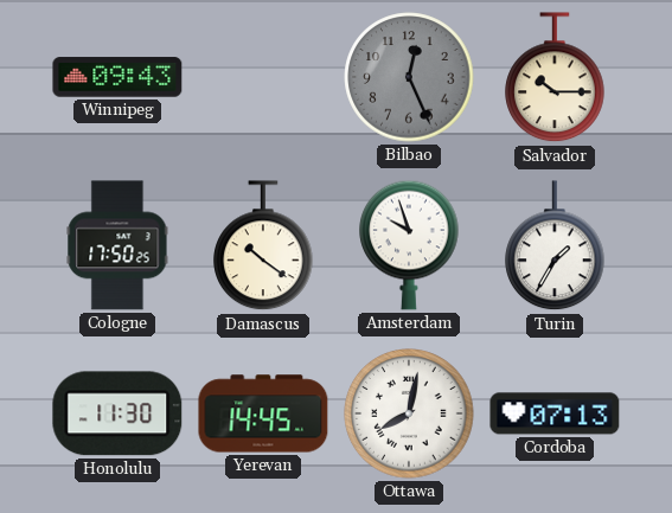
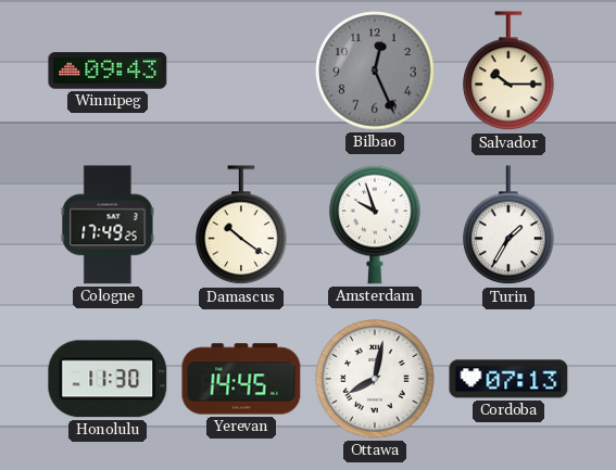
Cologne: 17:50 -> 17:49
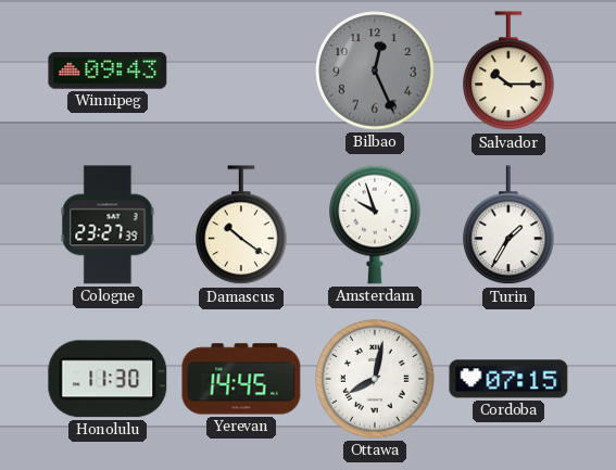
Cologne: 17:49 -> 23:27
Cordoba: 07:13 -> 07:15
